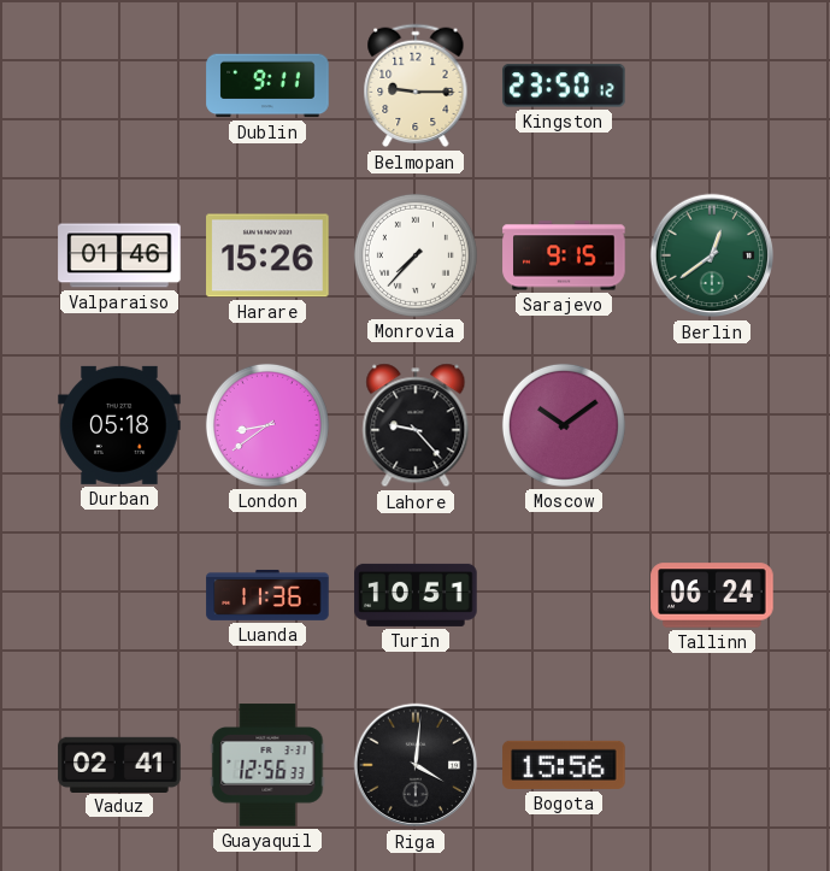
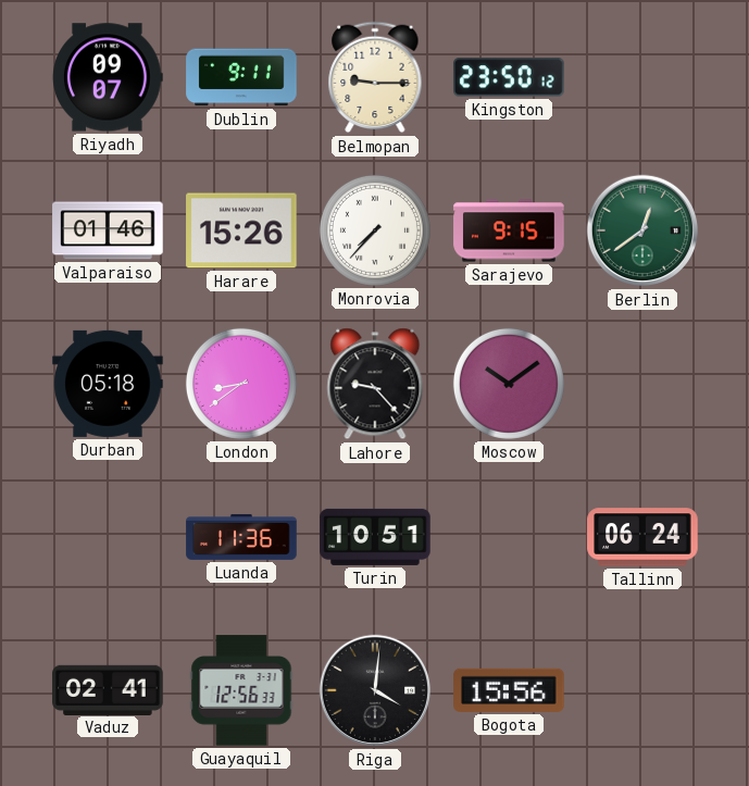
Riyadh: none -> 09:07
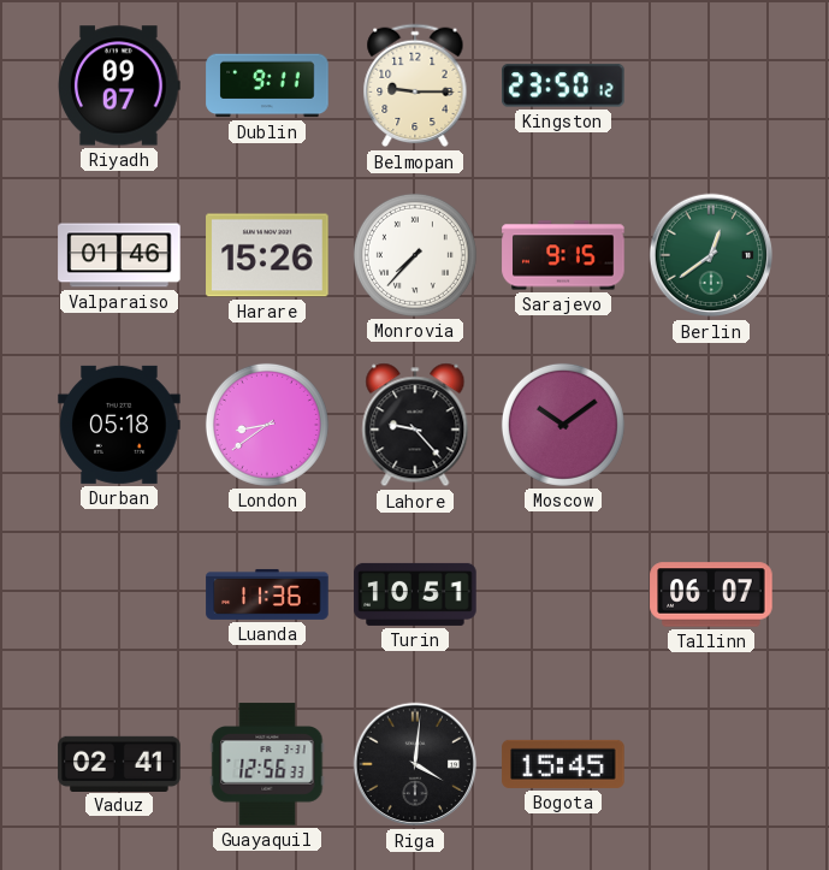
Tallinn: 06:24 -> 06:07
Bogota: 15:56 -> 15:45
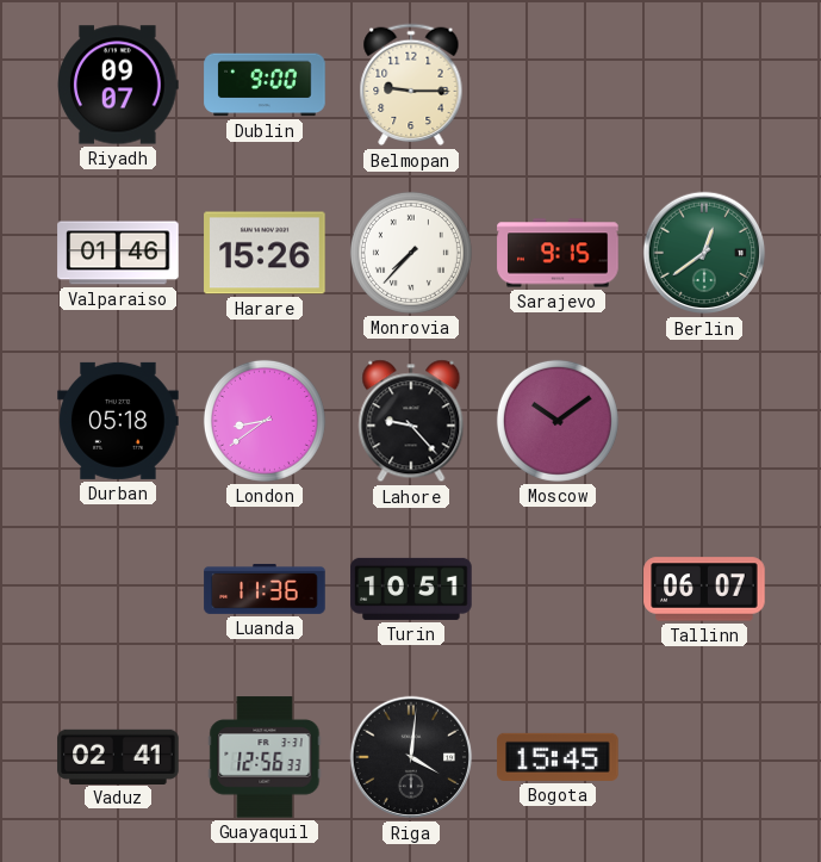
Dublin: 9:11 -> 9:00
Kingston: 23:50 -> none
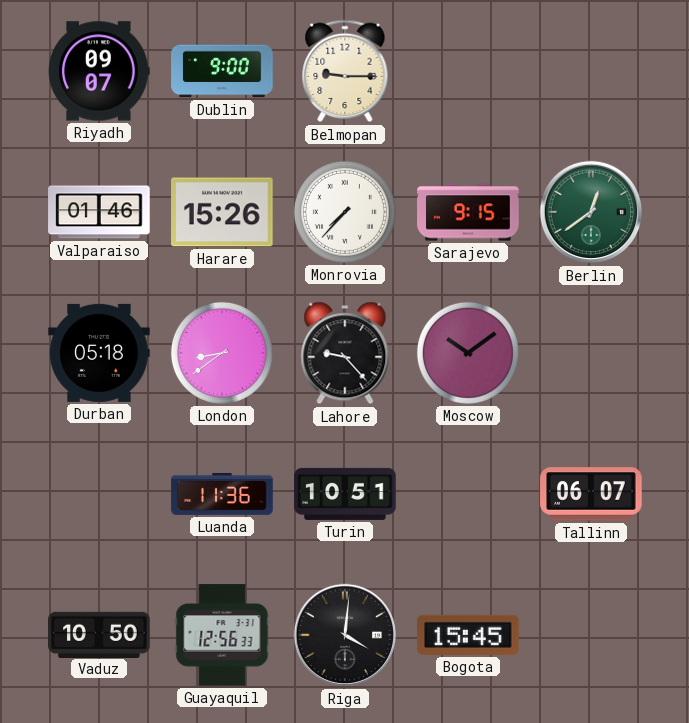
Vaduz: 02:41 -> 10:50
